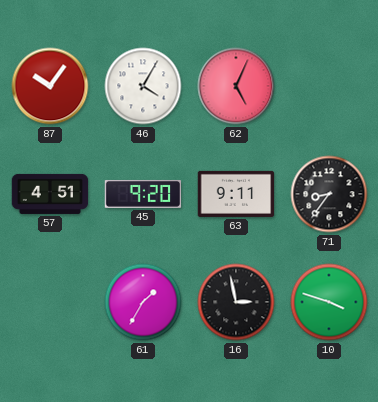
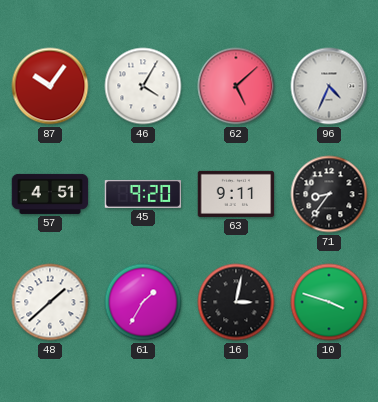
62: 5:04 -> 5:08
96: none -> 4:34
48: none -> 1:38
16: 2:58 -> 3:02
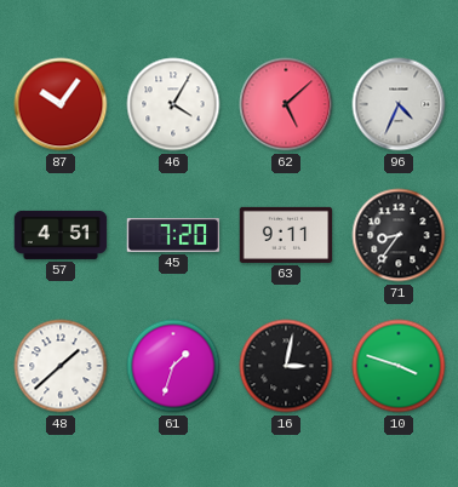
45: 9:20 -> 7:20
61: 1:35 -> 1:33
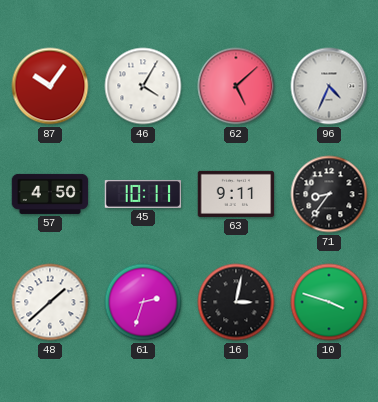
57: 4:51 -> 4:50
45: 7:20 -> 10:11
61: 1:33 -> 2:33
